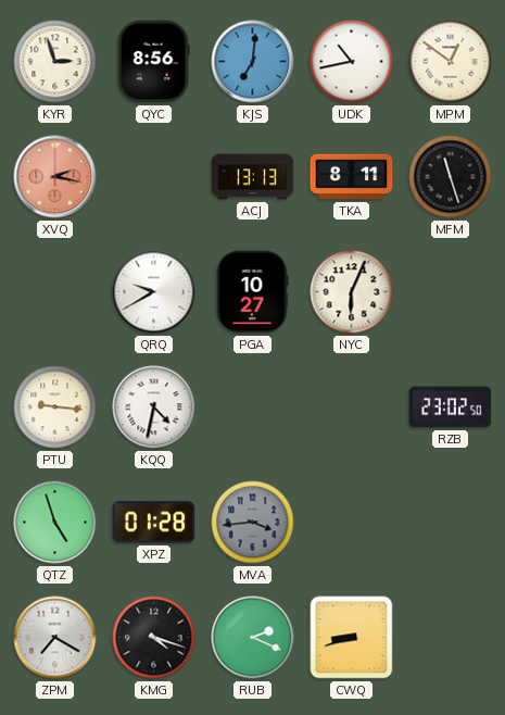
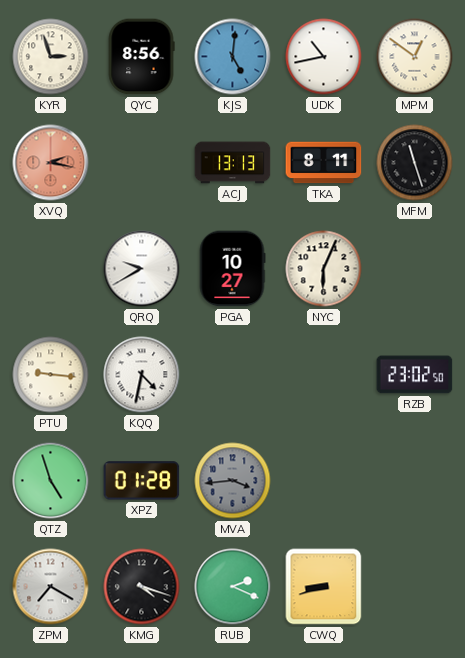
KJS: 7:01 -> 5:01
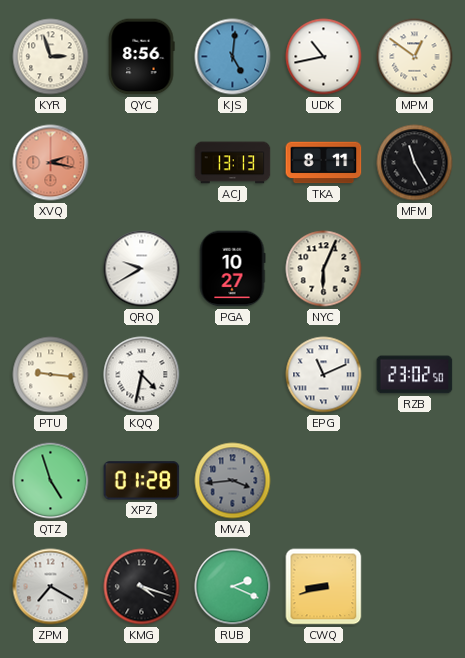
MFM: 11:27 -> 11:25
EPG: none -> 11:11
